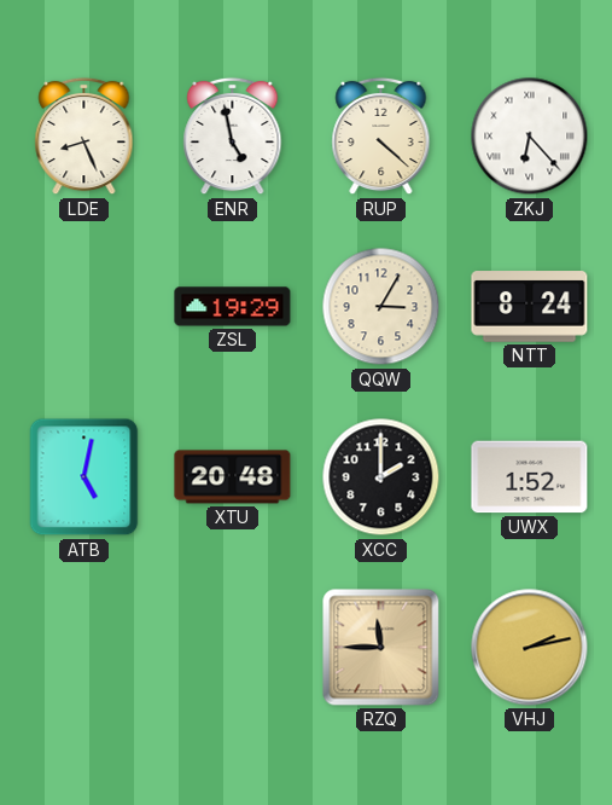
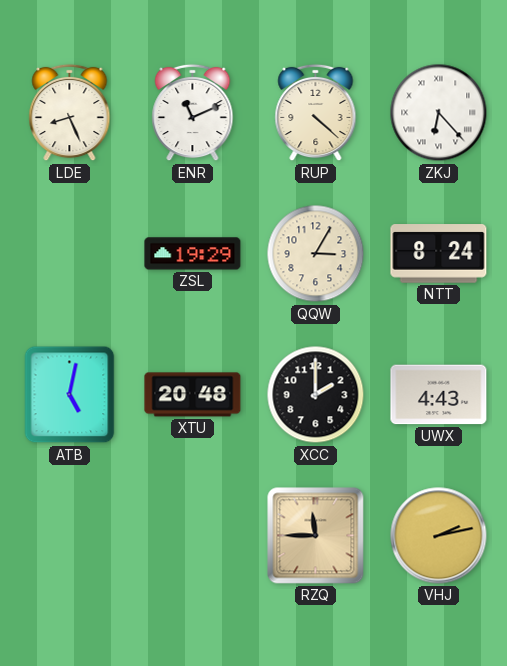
ENR: 4:58 -> 11:11
UWX: 1:52 -> 4:43
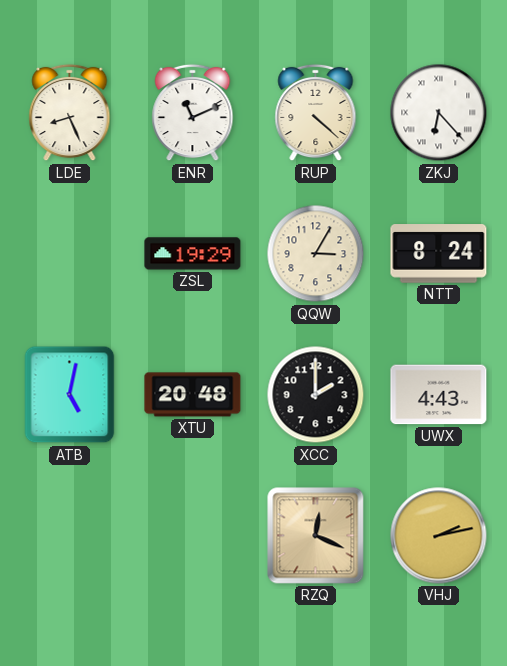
RZQ: 11:45 -> 12:19
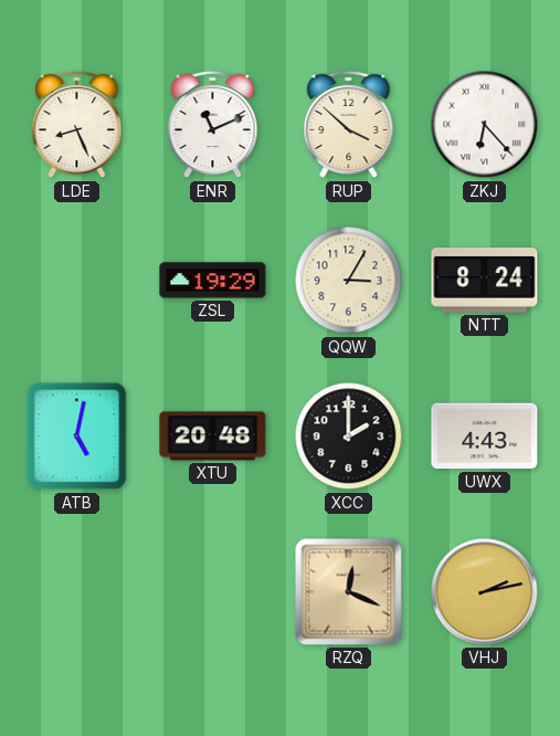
RUP: 4:22 -> 3:52
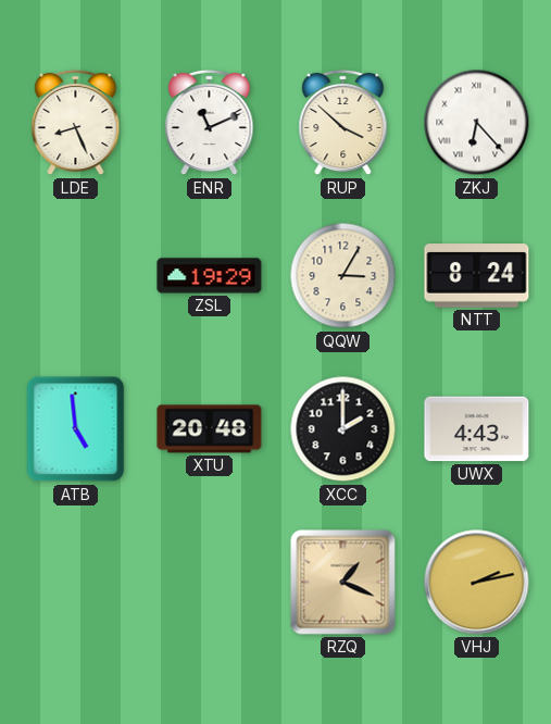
ATB: 5:02 -> 4:59
RZQ: 12:19 -> 1:19
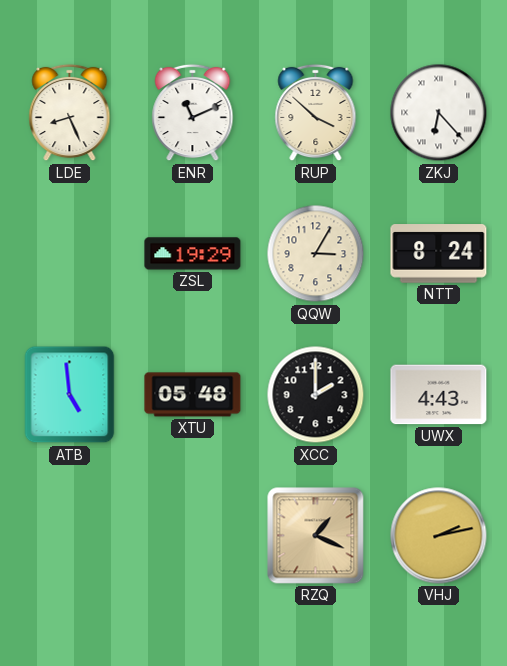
XTU: 20:48 -> 05:48
